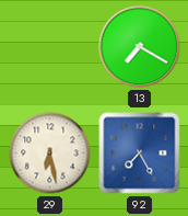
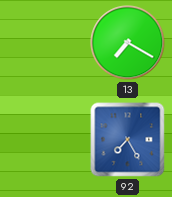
29: 6:28 -> none
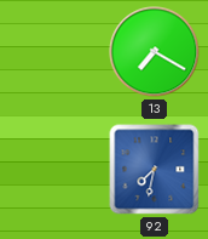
92: 7:25 -> 7:32
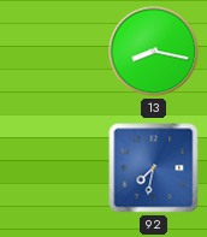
13: 7:20 -> 8:17
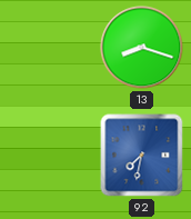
13: 8:17 -> 8:18
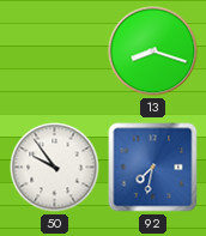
50: none -> 9:54
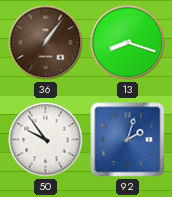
36: none -> 1:06
92: 7:32 -> 2:03
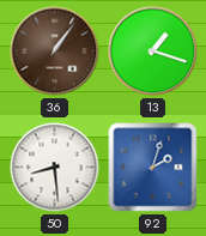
13: 8:18 -> 1:18
50: 9:54 -> 8:29
